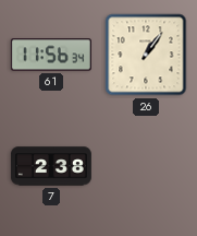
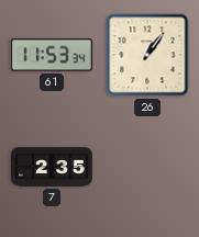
61: 11:56 -> 11:53
7: 2:38 -> 2:35
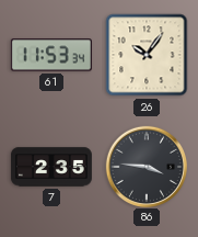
26: 1:06 -> 10:06
86: none -> 3:46
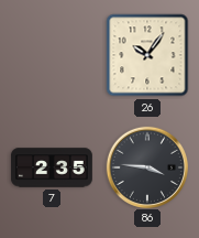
61: 11:53 -> none
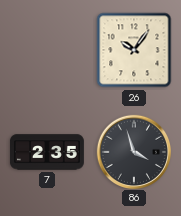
86: 3:46 -> 3:57
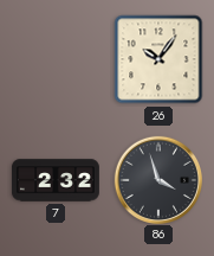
7: 2:35 -> 2:32
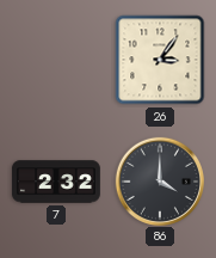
26: 10:06 -> 3:06
86: 3:57 -> 4:00
